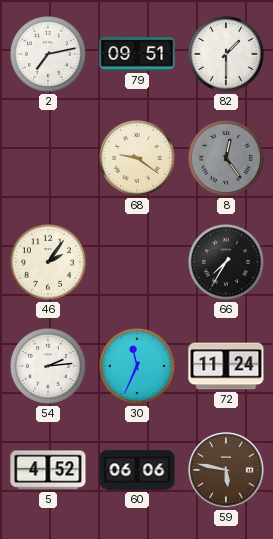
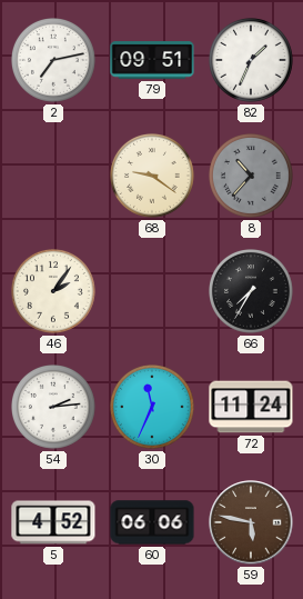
82: 1:30 -> 1:34
8: 12:24 -> 10:37
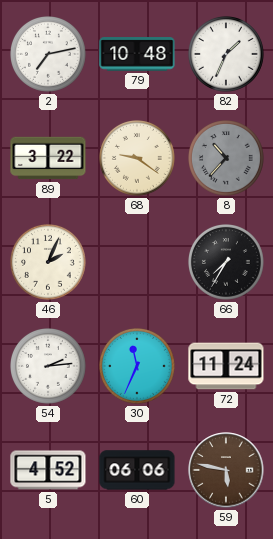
79: 09:51 -> 10:48
89: none -> 3:22
46: 2:06 -> 2:04
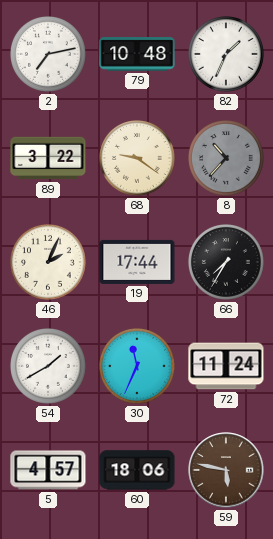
19: none -> 17:44
54: 2:14 -> 1:40
5: 4:52 -> 4:57
60: 06:06 -> 18:06
